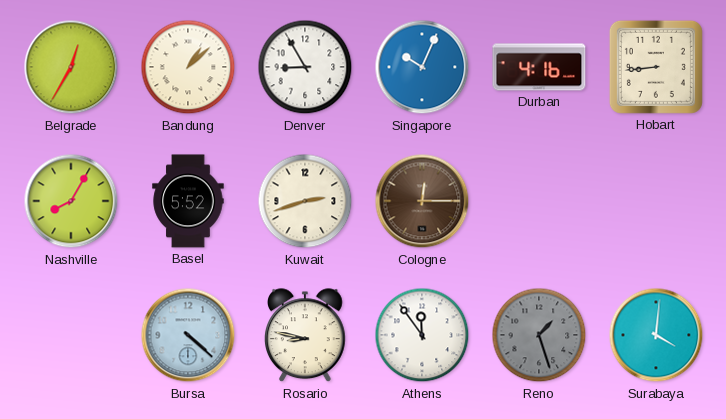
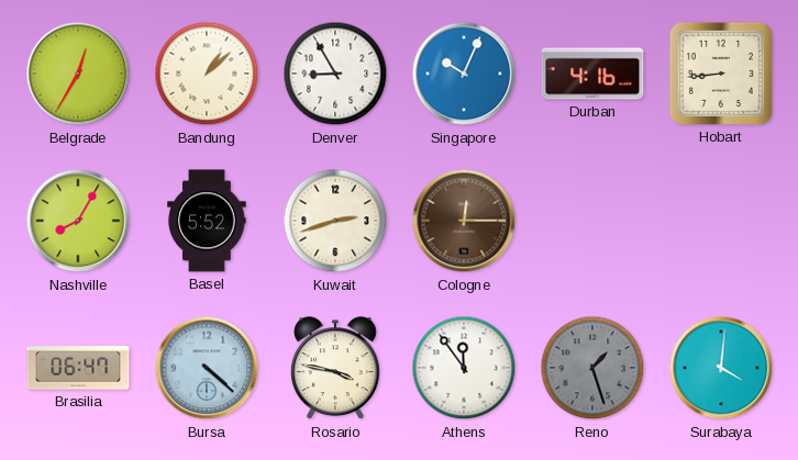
Brasilia: none -> 06:47
Rosario: 8:47 -> 3:47
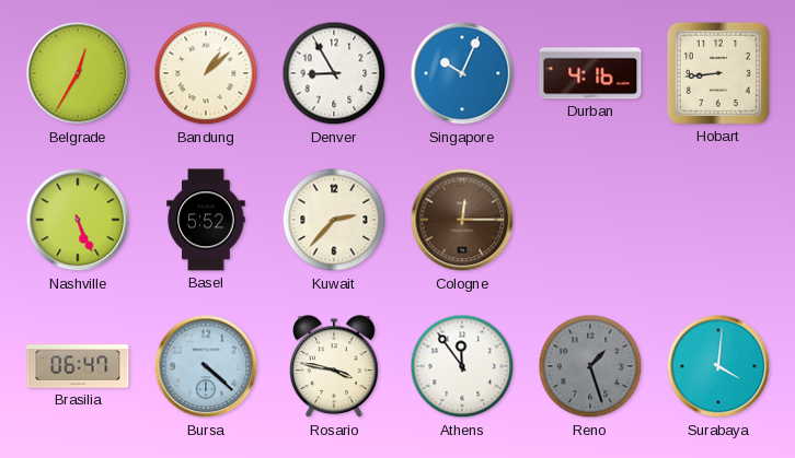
Nashville: 8:05 -> 5:26
Kuwait: 2:42 -> 2:37
